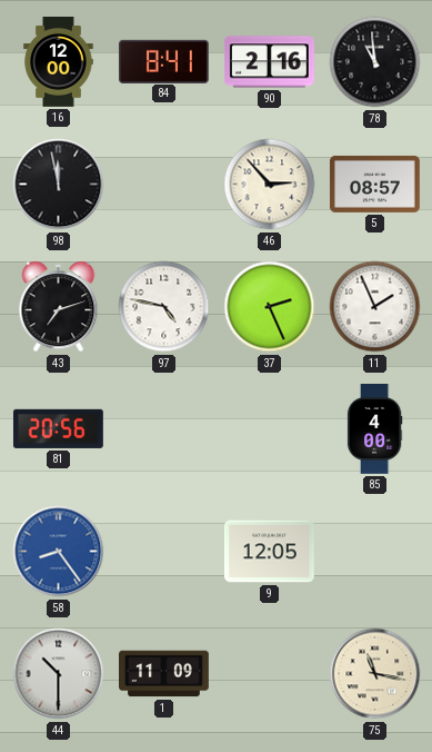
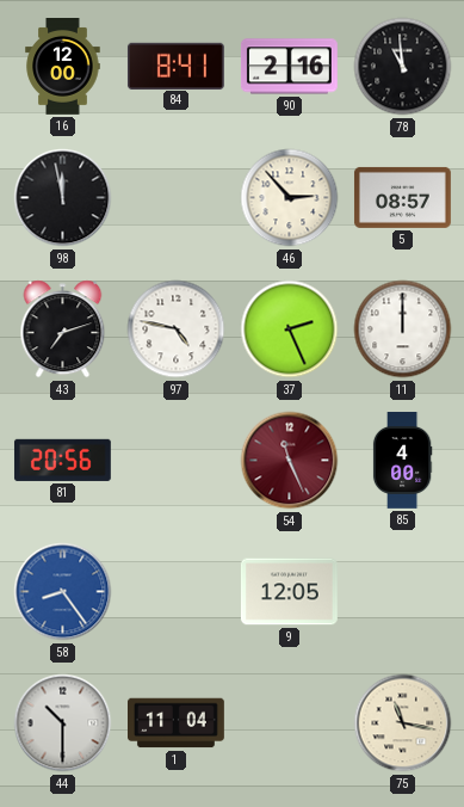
11: 1:56 -> 12:00
54: none -> 11:26
1: 11:09 -> 11:04
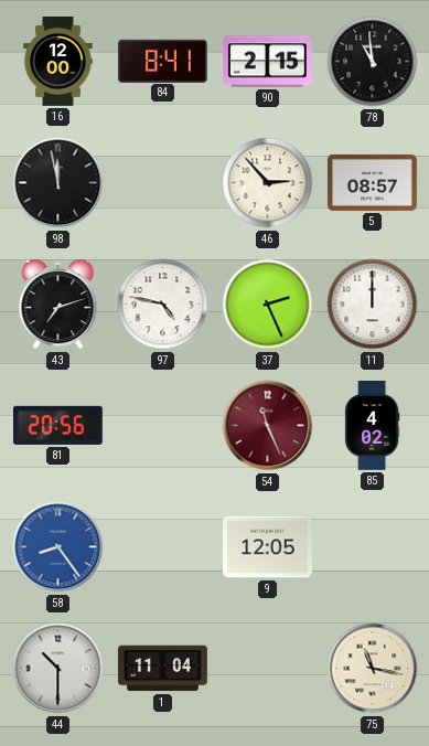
90: 2:16 -> 2:15
85: 4:00 -> 4:02
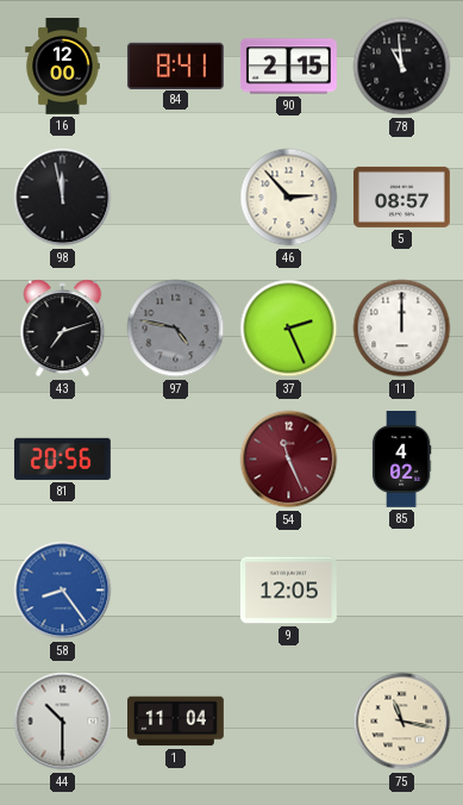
97 dial: white -> grey
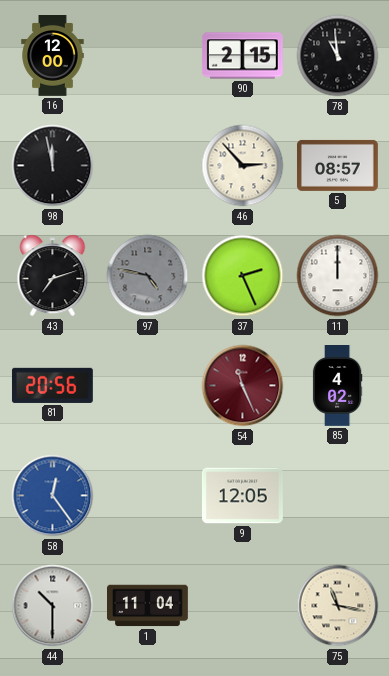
84: 8:41 -> none
58: 8:24 -> 12:24
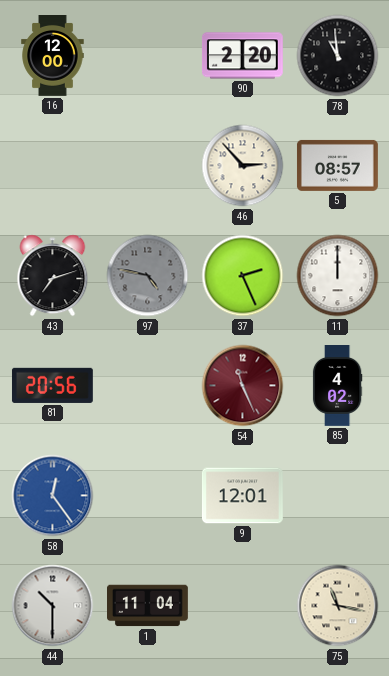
90: 2:15 -> 2:20
98: 11:58 -> none
9: 12:05 -> 12:01
